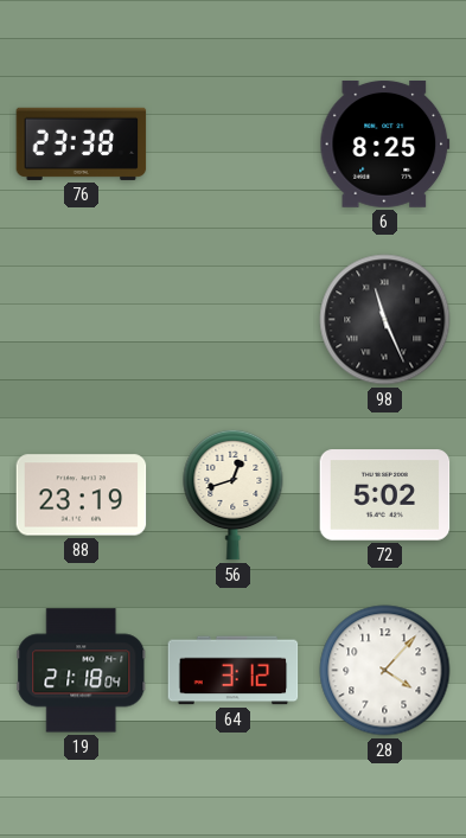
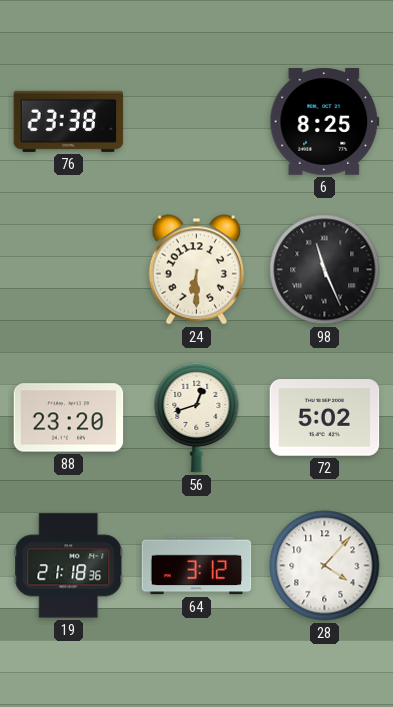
24: none -> 6:30
88: 23:19 -> 23:20
19: 21:18:04 -> 21:18:36
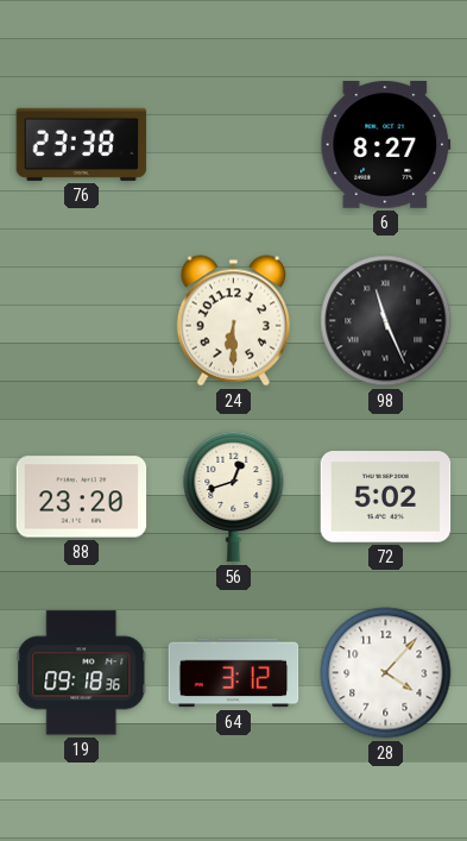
6: 8:25 -> 8:27
19: 21:18 -> 09:18
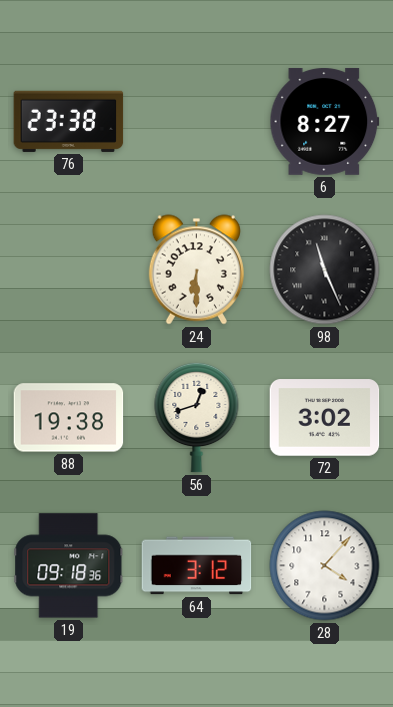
88: 23:20 -> 19:38
72: 5:02 -> 3:02
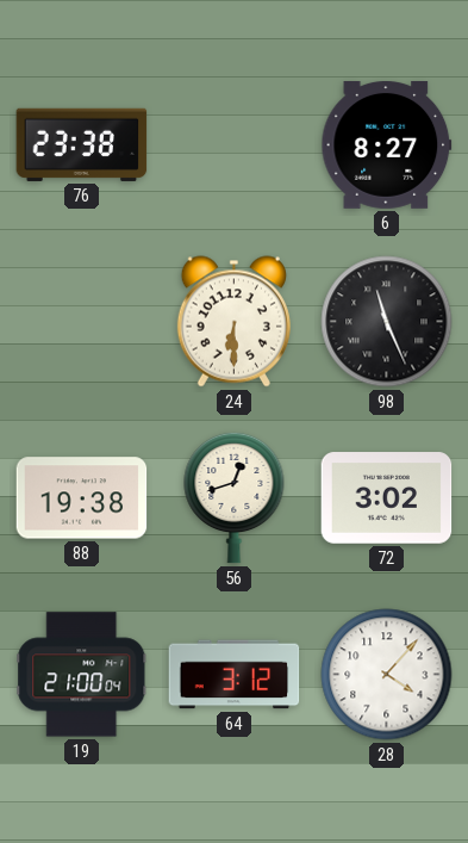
19: 09:18 -> 21:00
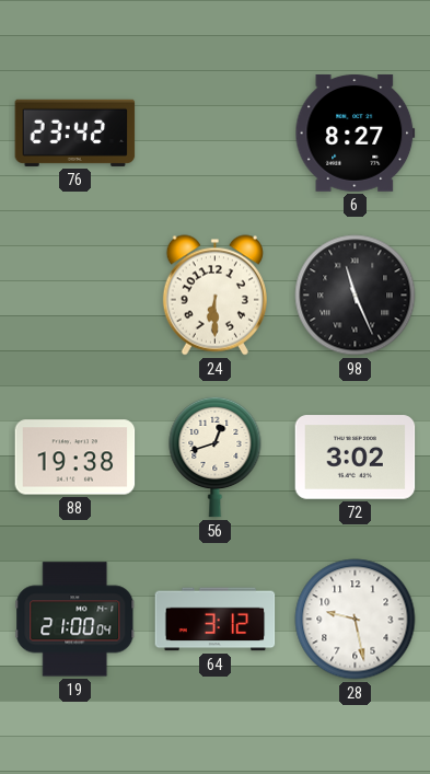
76: 23:38 -> 23:42
28: 4:07 -> 9:28
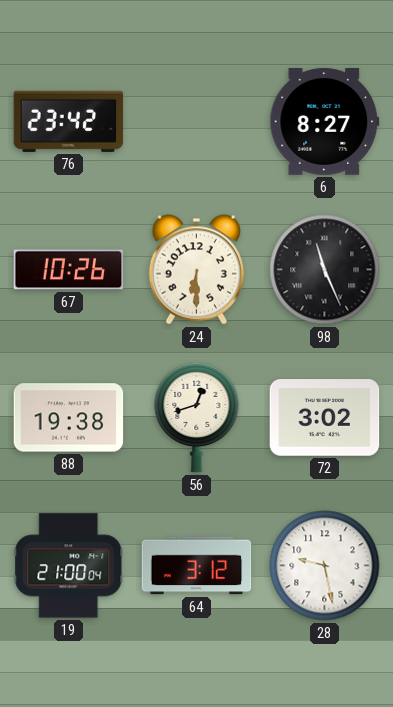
67: none -> 10:26
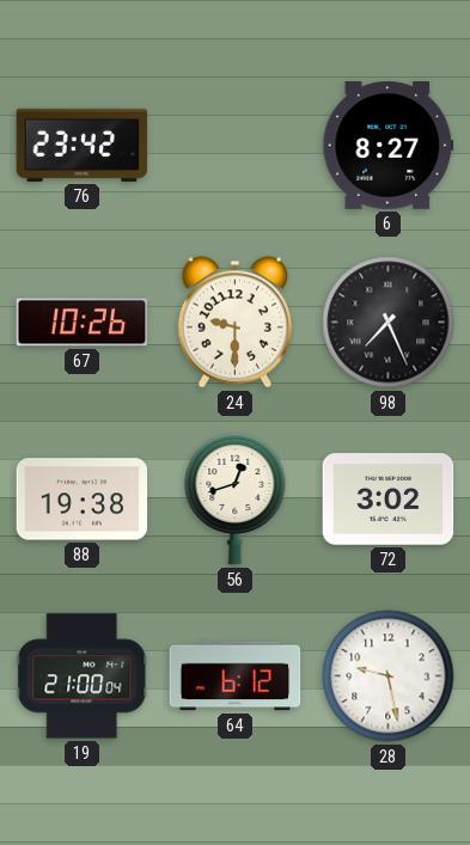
24: 6:30 -> 9:30
98: 11:26 -> 7:26
64: 3:12 -> 6:12
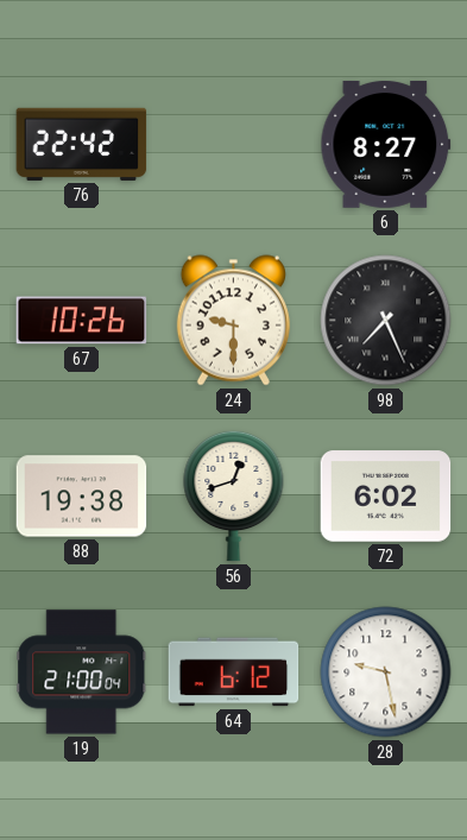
76: 23:42 -> 22:42
72: 3:02 -> 6:02
